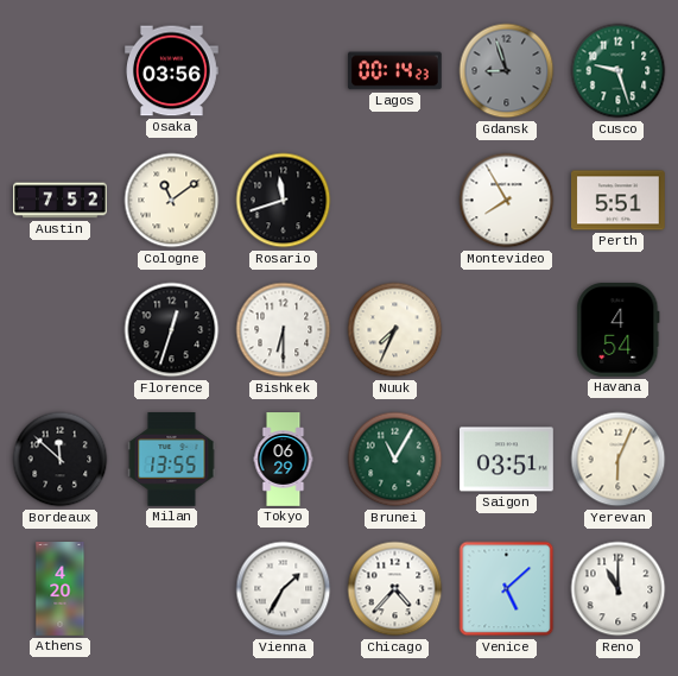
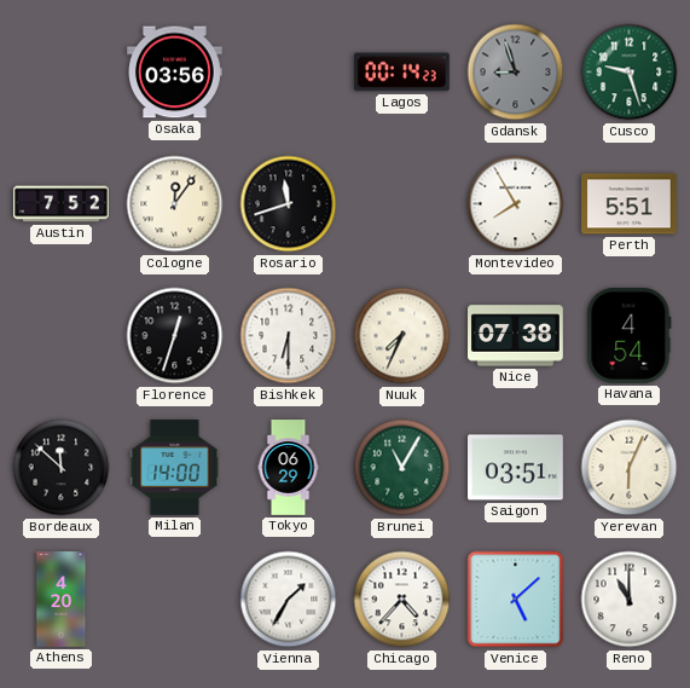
Cologne: 11:09 -> 12:06
Nice: none -> 07:38
Milan: 13:55 -> 14:00
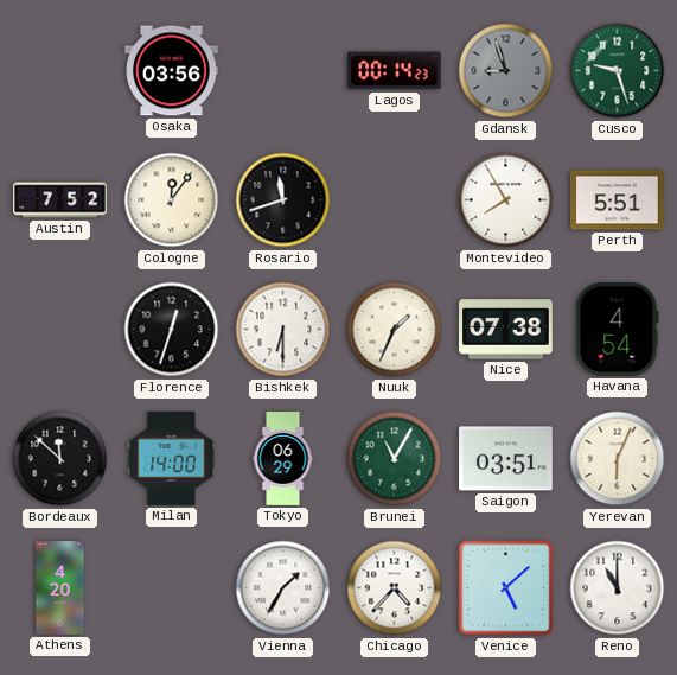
Nuuk: 7:34 -> 1:34
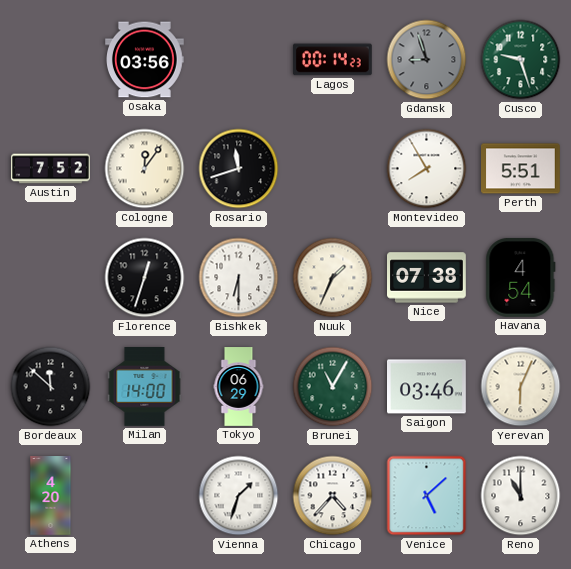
Saigon: 03:51 -> 03:46
Vienna: 1:35 -> 1:33
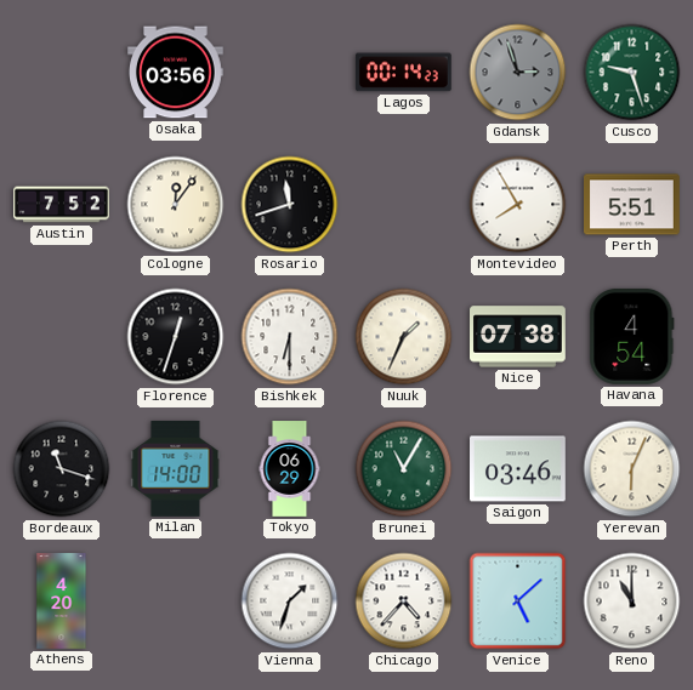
Gdansk: 8:57 -> 2:57
Bordeaux: 11:52 -> 11:18
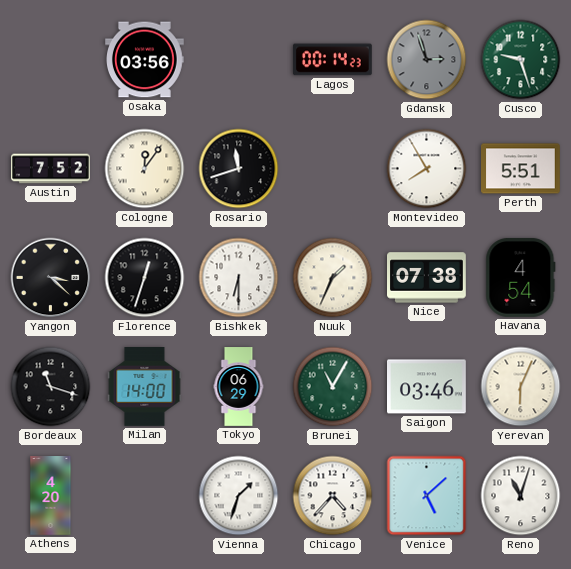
Yangon: none -> 3:22
Reno: 11:00 -> 11:03
